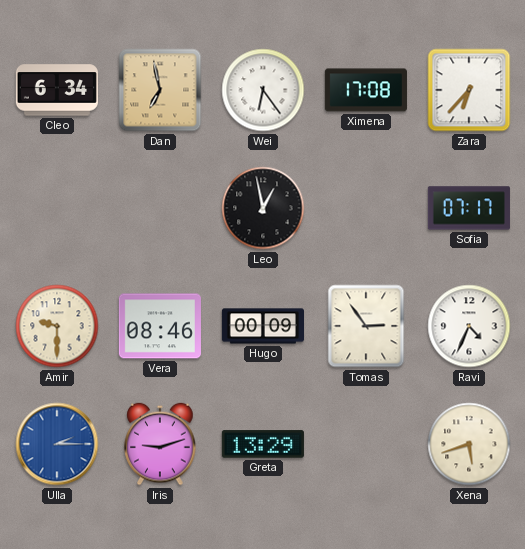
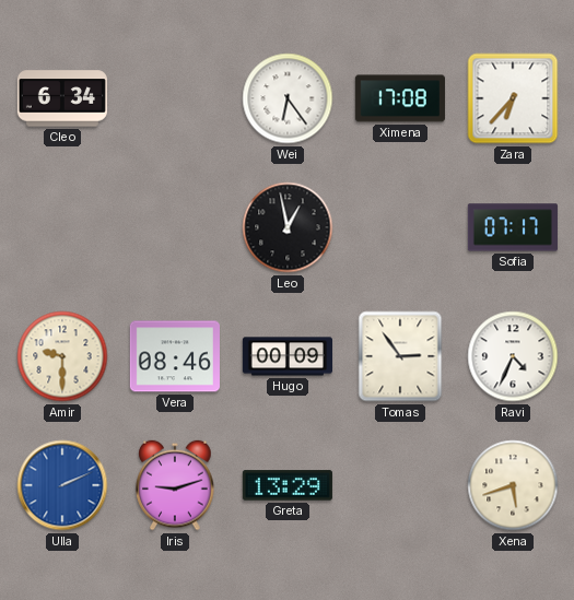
Dan: 6:58 -> none
Ulla: 2:15 -> 2:11
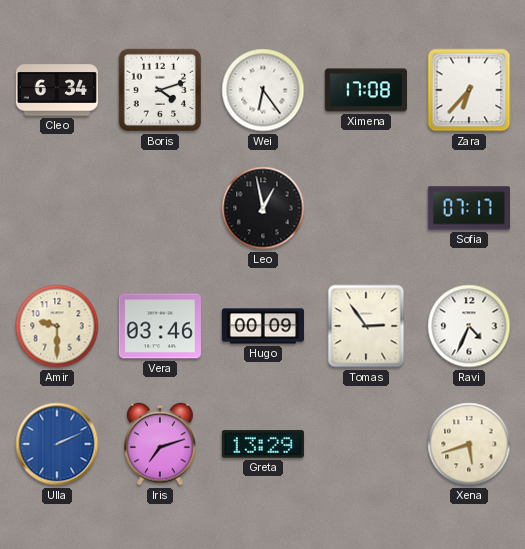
Boris: none -> 4:12
Vera: 08:46 -> 03:46
Iris: 9:12 -> 7:12
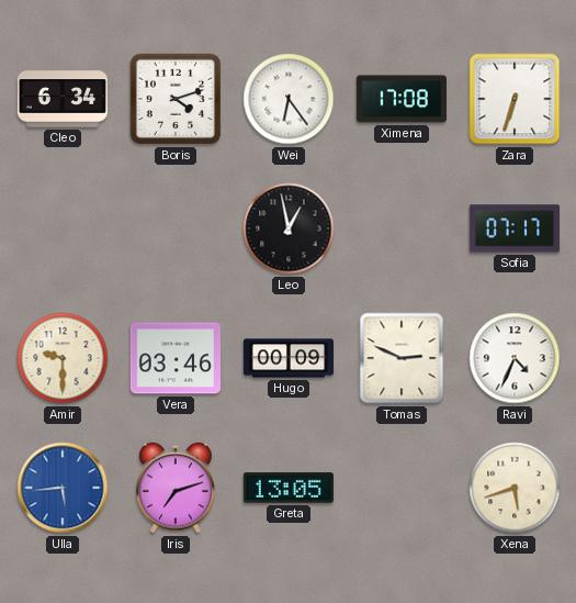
Zara: 6:37 -> 6:33
Tomas: 2:54 -> 2:49
Ulla: 2:11 -> 5:44
Greta: 13:29 -> 13:05
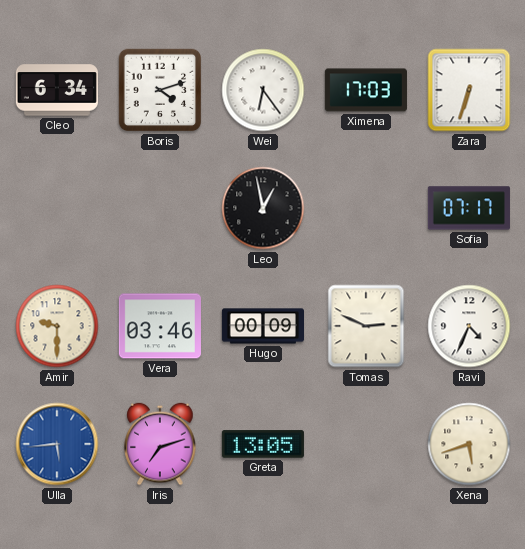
Ximena: 17:08 -> 17:03
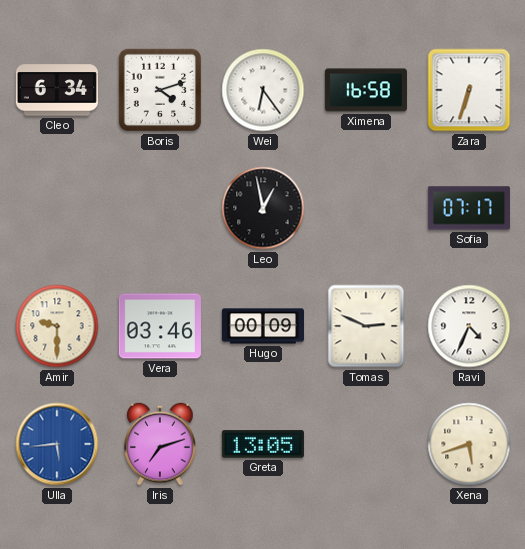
Ximena: 17:03 -> 16:58
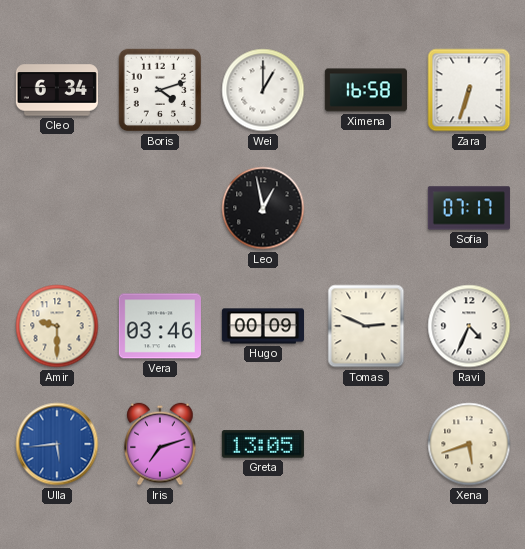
Wei: 6:24 -> 1:00
